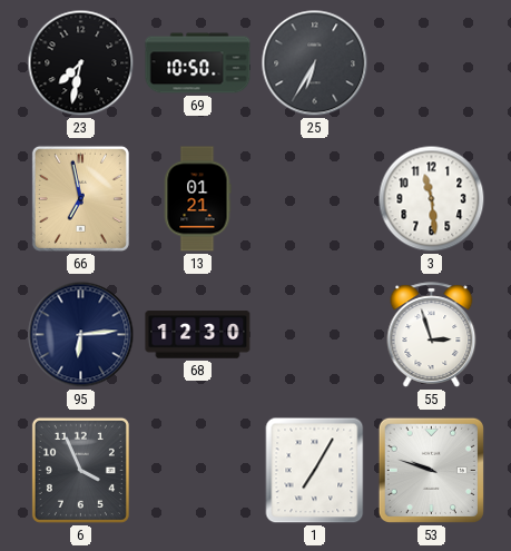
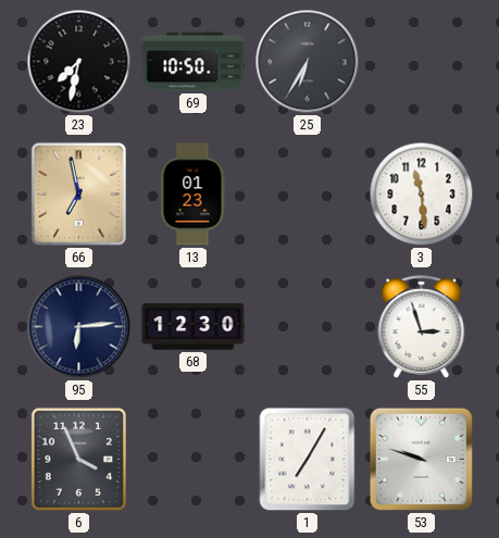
13: 01:21 -> 01:23
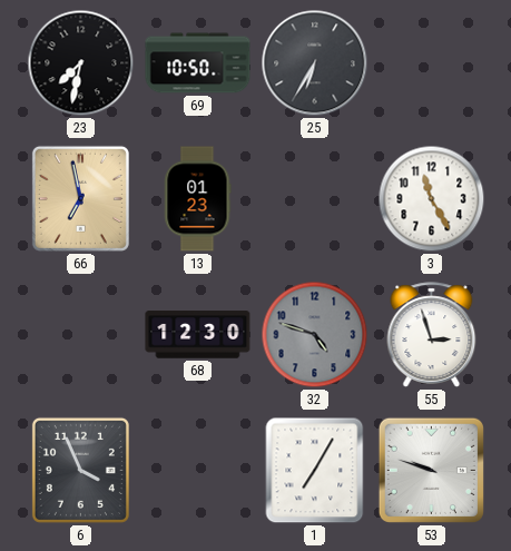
3: 11:29 -> 11:25
95: 6:14 -> none
32: none -> 4:48
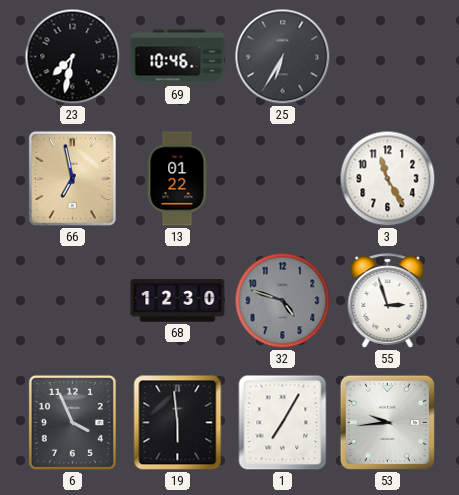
69: 10:50 -> 10:46
13: 01:23 -> 01:22
19: none -> 5:59
53: 9:48 -> 9:44
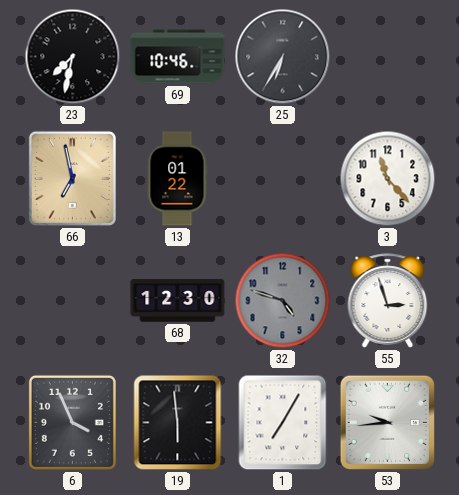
3: 11:25 -> 11:23
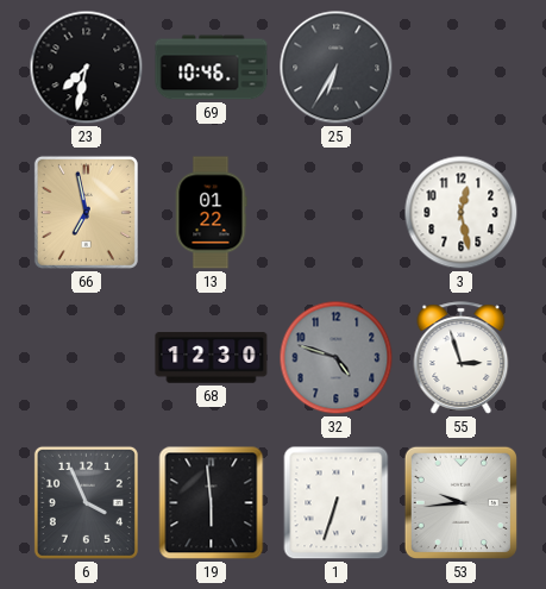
3: 11:23 -> 12:28
1: 7:05 -> 6:33
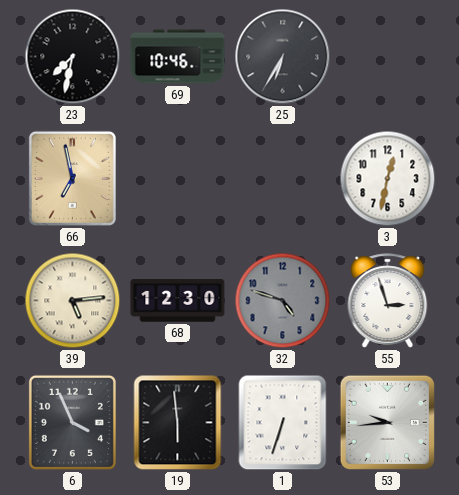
13: 01:22 -> none
3: 12:28 -> 12:32
39: none -> 5:14
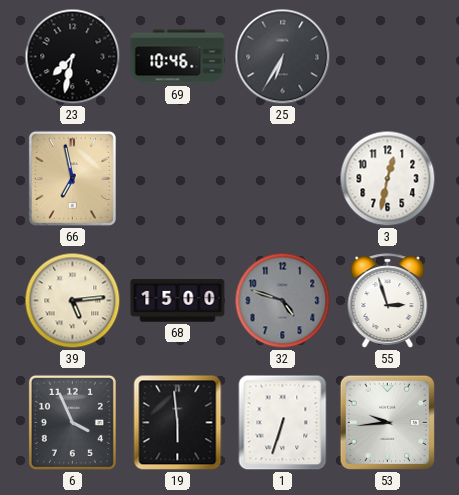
68: 12:30 -> 15:00
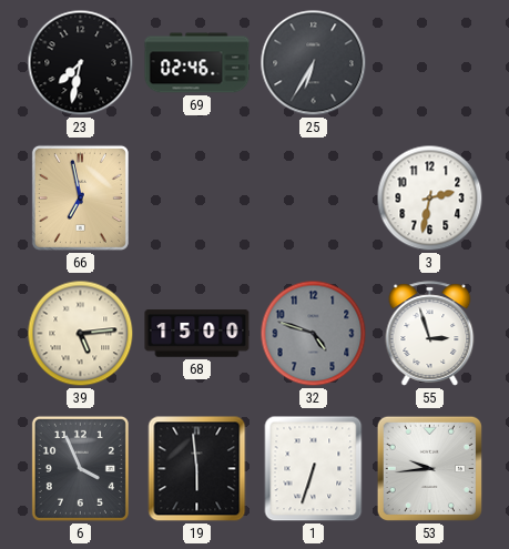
69: 10:46 -> 02:46
3: 12:32 -> 2:32
